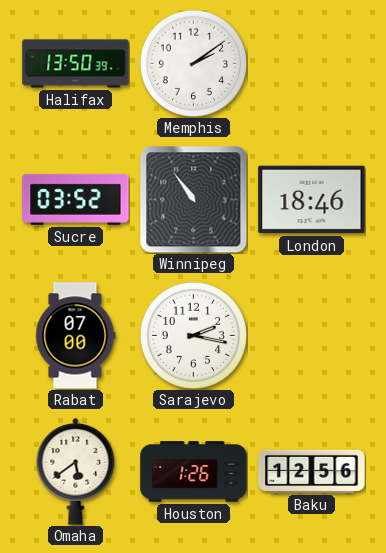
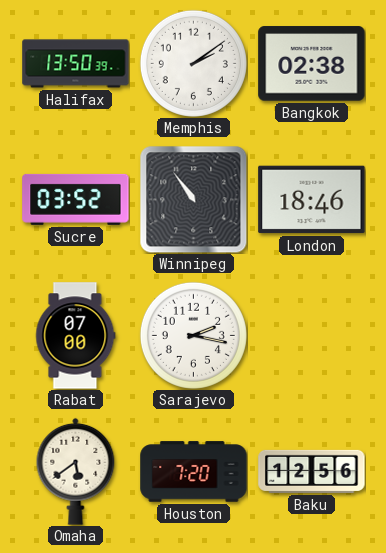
Bangkok: none -> 02:38
Houston: 1:26 -> 7:20
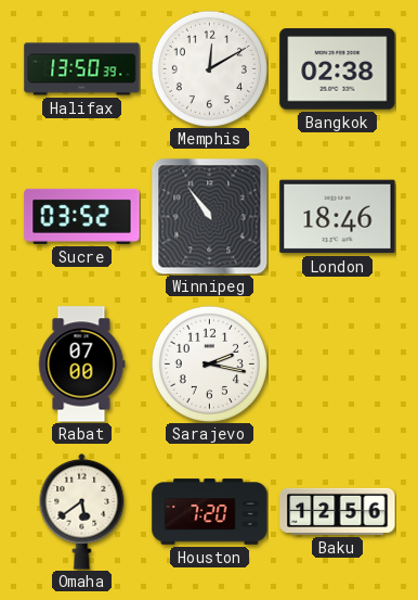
Memphis: 2:09 -> 12:10
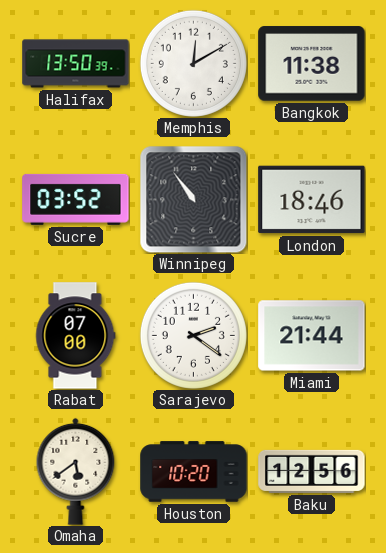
Bangkok: 02:38 -> 11:38
Sarajevo: 2:17 -> 2:21
Miami: none -> 21:44
Houston: 7:20 -> 10:20
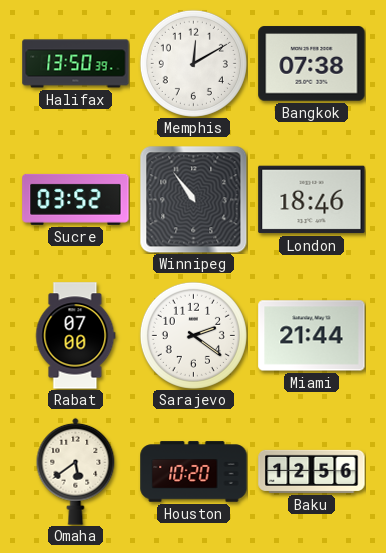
Bangkok: 11:38 -> 07:38
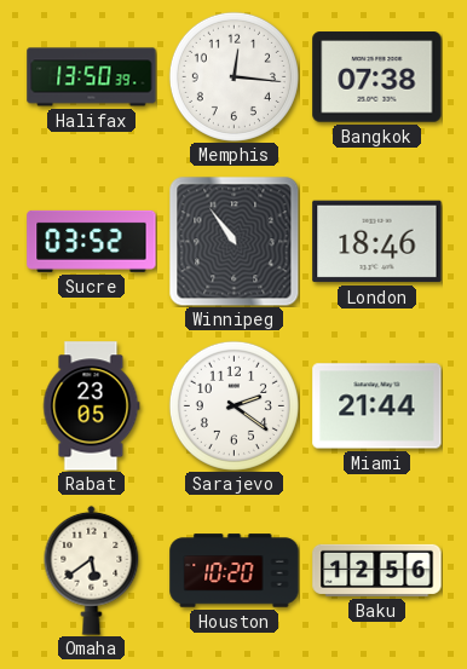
Memphis: 12:10 -> 12:16
Rabat: 07:00 -> 23:05
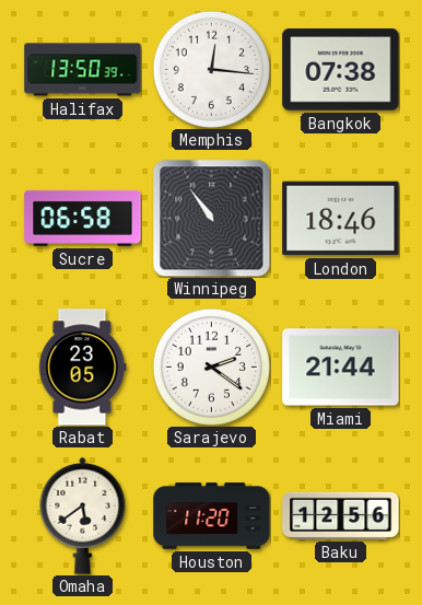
Sucre: 03:52 -> 06:58
Houston: 10:20 -> 11:20
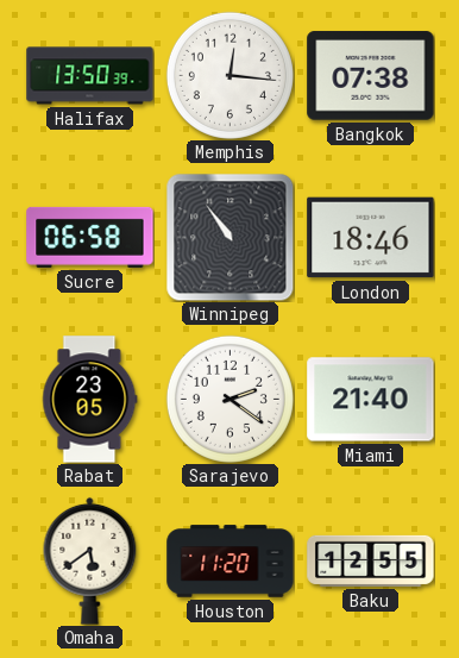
Miami: 21:44 -> 21:40
Baku: 12:56 -> 12:55
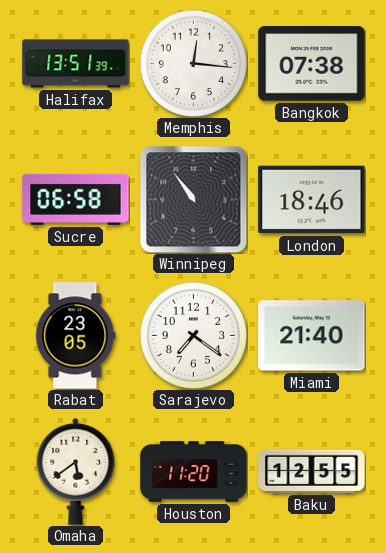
Halifax: 13:50 -> 13:51
Sarajevo: 2:21 -> 7:21
